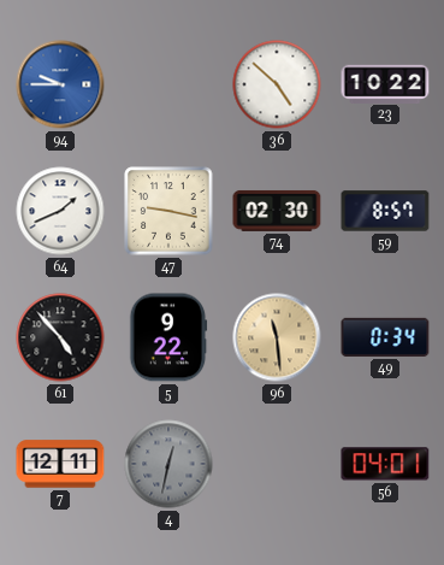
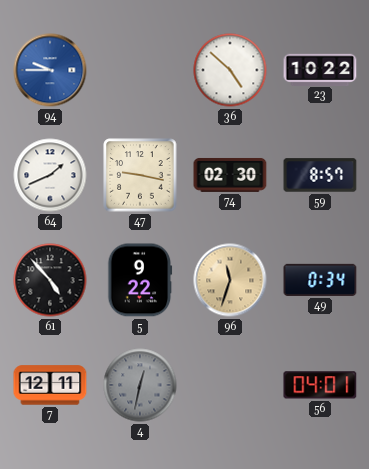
96: 11:29 -> 11:33
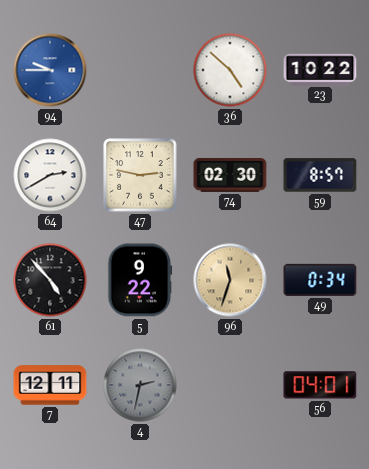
64: 1:41 -> 2:40
47: 9:17 -> 2:47
4: 12:32 -> 2:32
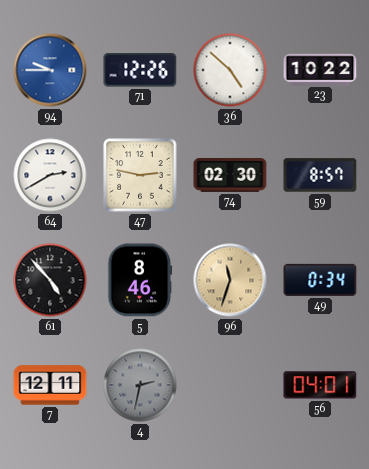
71: none -> 12:26
5: 9:22 -> 8:46
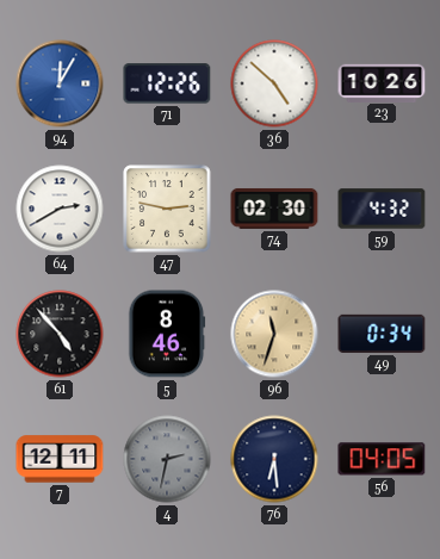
94: 9:45 -> 12:05
23: 10:22 -> 10:26
59: 8:57 -> 4:32
76: none -> 6:29
56: 04:01 -> 04:05
